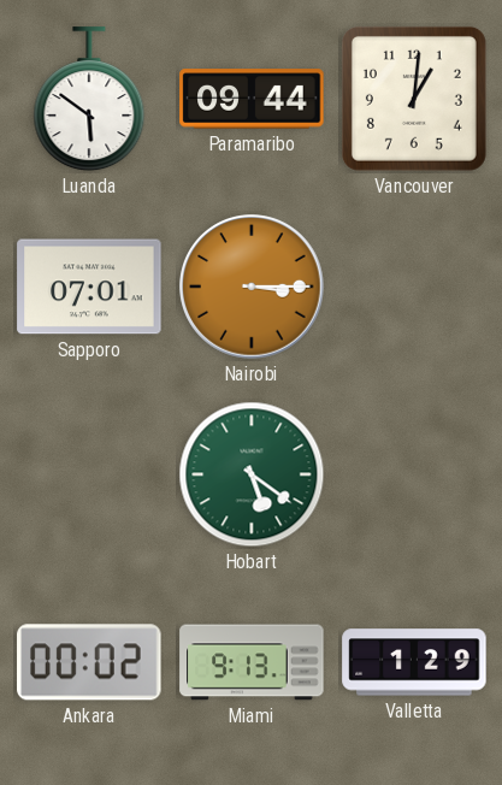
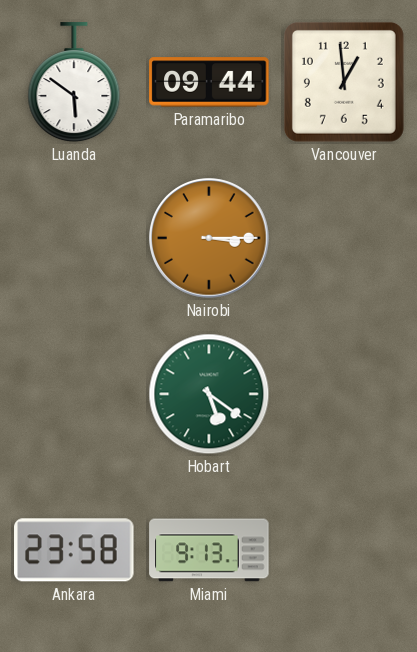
Vancouver: 1:01 -> 12:59
Sapporo: 07:01 -> none
Ankara: 00:02 -> 23:58
Valletta: 1:29 -> none
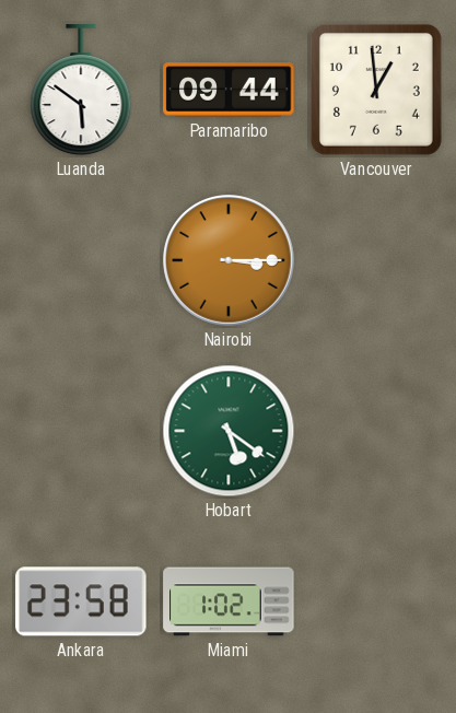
Miami: 9:13 -> 1:02
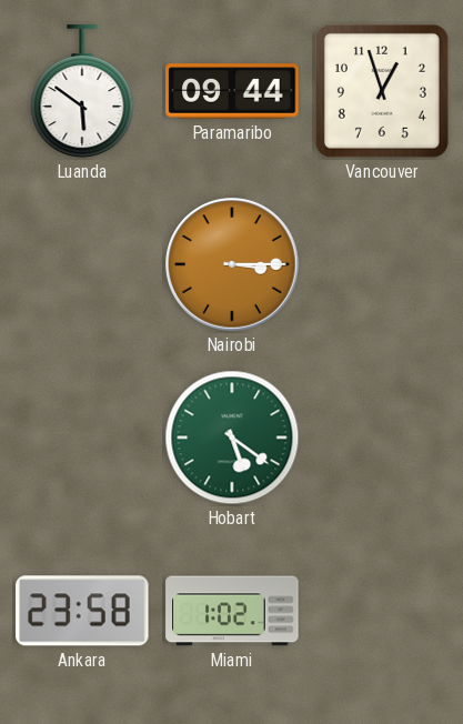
Vancouver: 12:59 -> 12:57
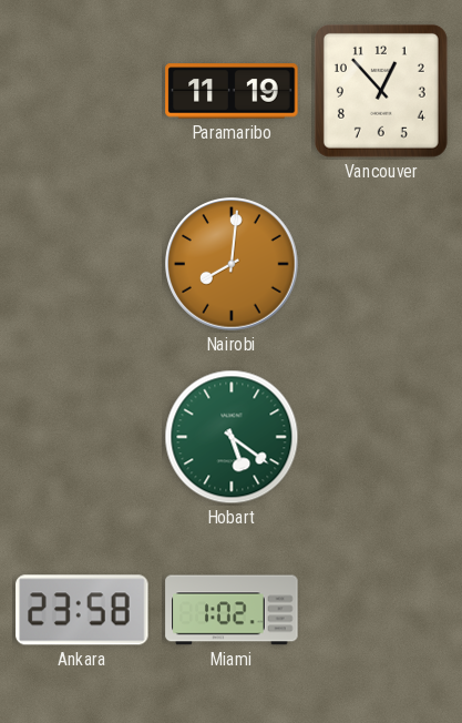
Luanda: 5:51 -> none
Paramaribo: 09:44 -> 11:19
Vancouver: 12:57 -> 12:53
Nairobi: 3:15 -> 8:01
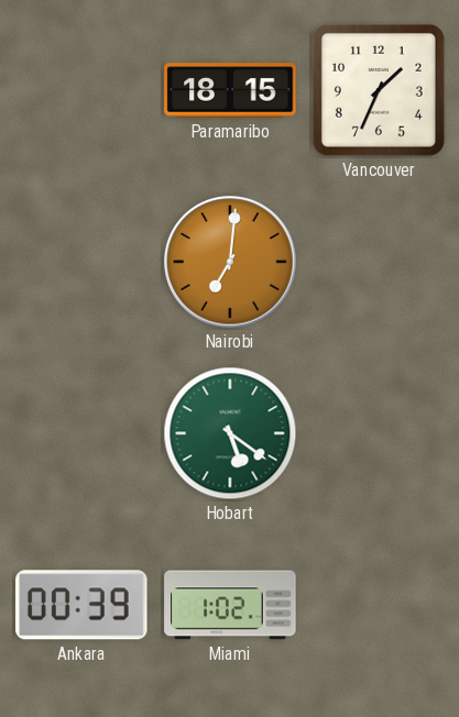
Paramaribo: 11:19 -> 18:15
Vancouver: 12:53 -> 1:34
Nairobi: 8:01 -> 7:01
Ankara: 23:58 -> 00:39
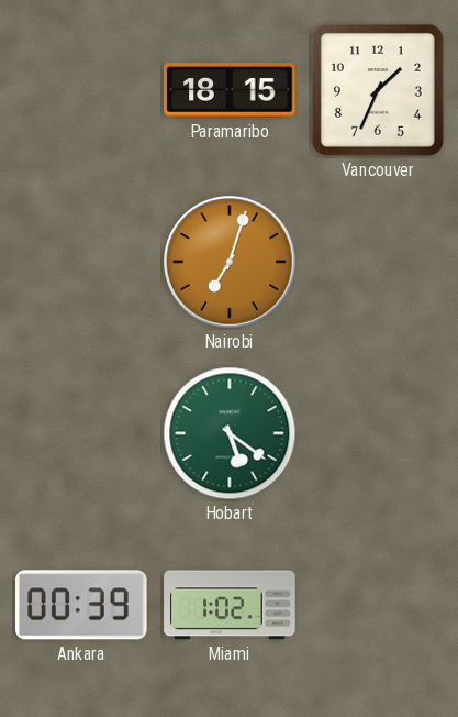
Nairobi: 7:01 -> 7:03
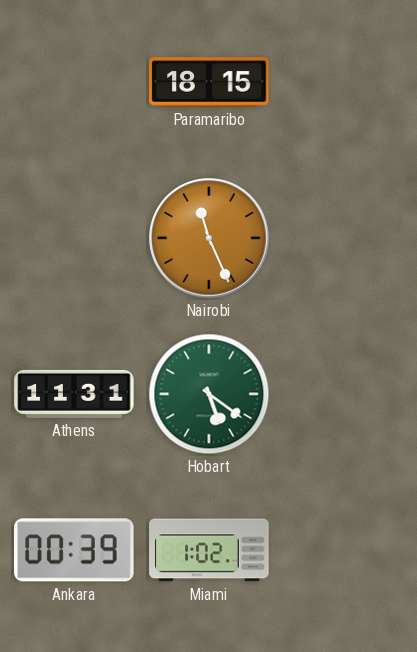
Vancouver: 1:34 -> none
Nairobi: 7:03 -> 11:26
Athens: none -> 11:31
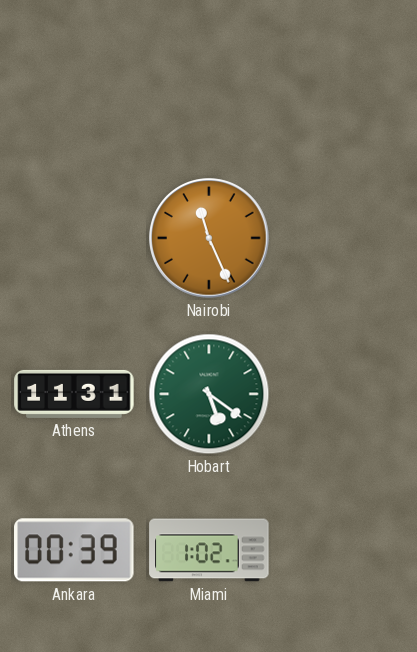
Paramaribo: 18:15 -> none
